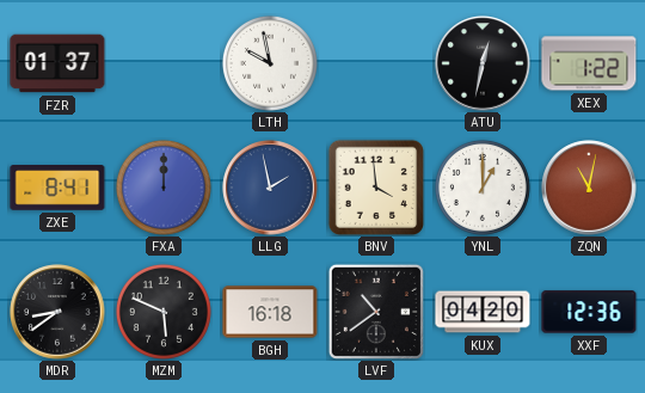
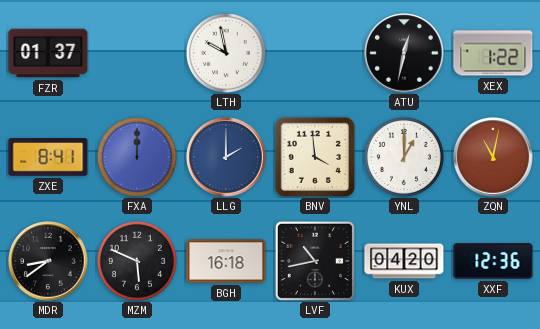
LLG: 1:58 -> 2:00
LVF: 10:39 -> 10:43
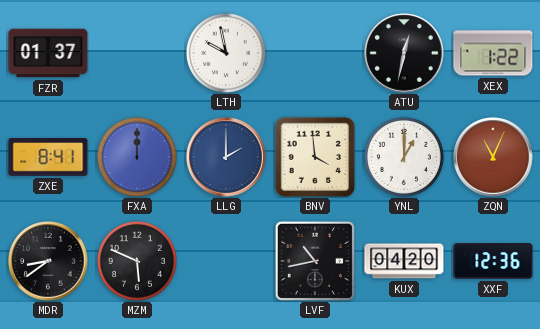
ZQN: 11:02 -> 11:04
BGH: 16:18 -> none
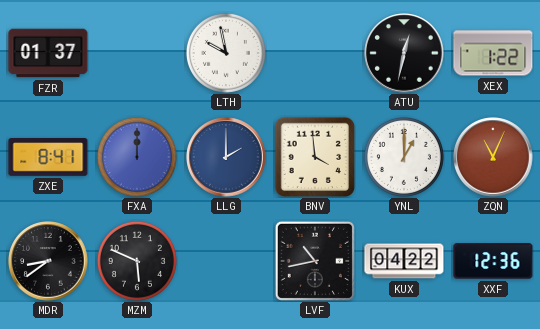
KUX: 04:20 -> 04:22
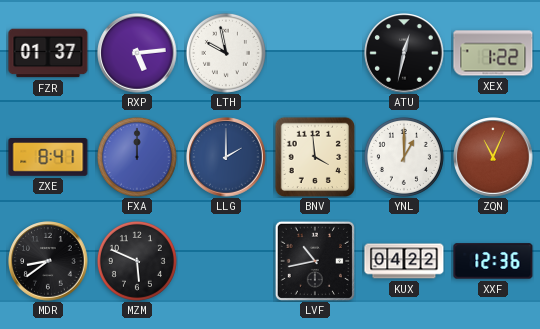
RXP: none -> 5:14
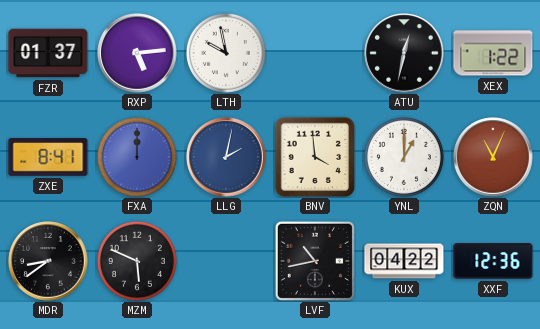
LLG: 2:00 -> 2:02
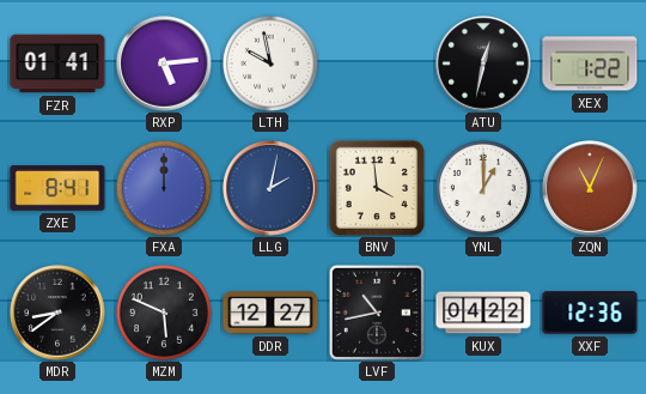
FZR: 01:37 -> 01:41
DDR: none -> 12:27
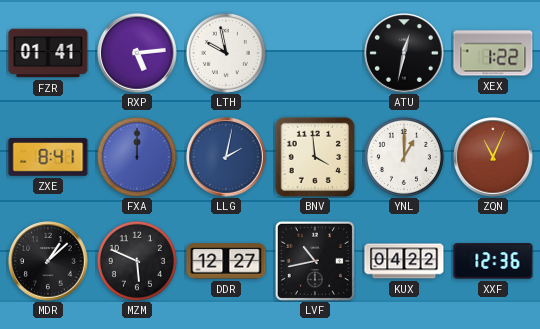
MDR: 8:39 -> 1:08
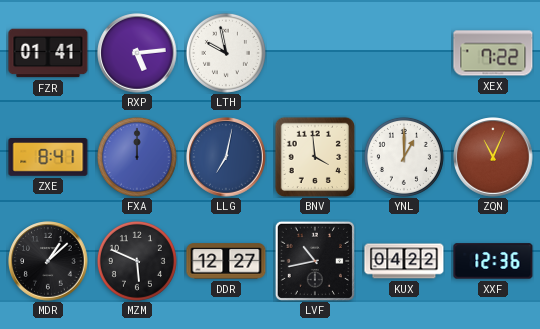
ATU: 12:32 -> none
XEX: 1:22 -> 7:22
LLG: 2:02 -> 7:02
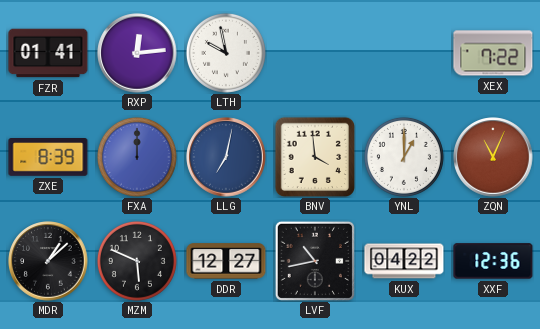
RXP: 5:14 -> 12:14
ZXE: 8:41 -> 8:39
